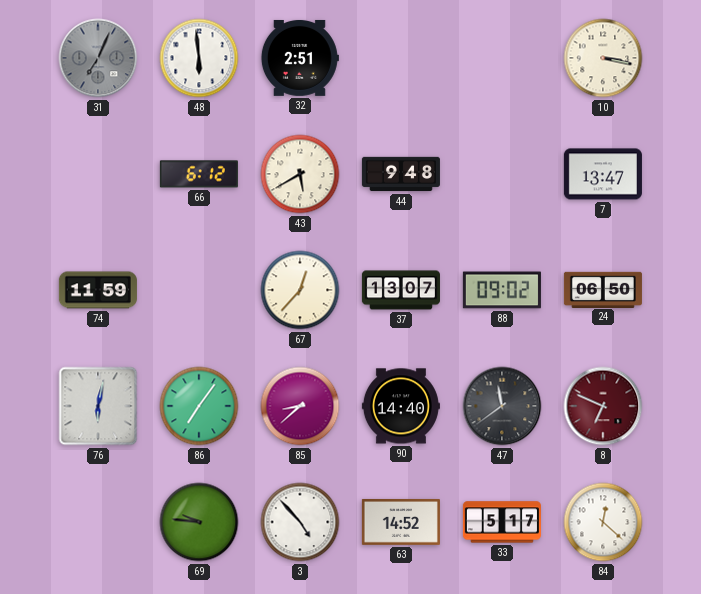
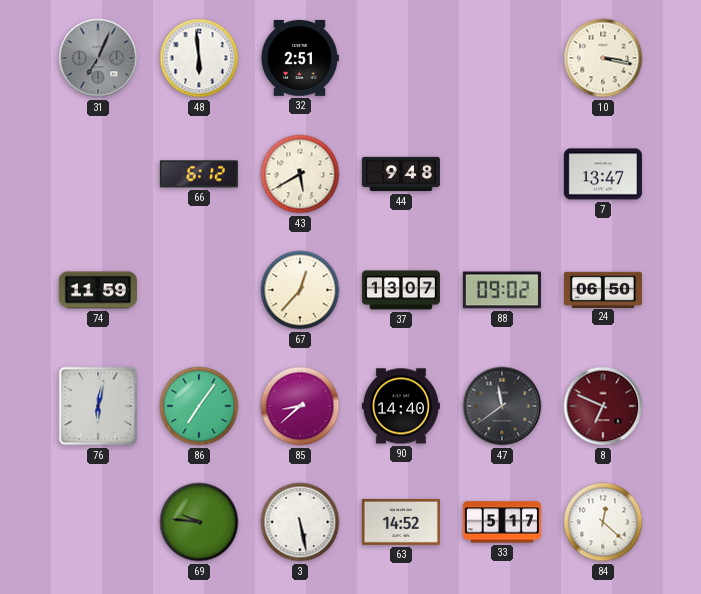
3: 4:53 -> 5:28
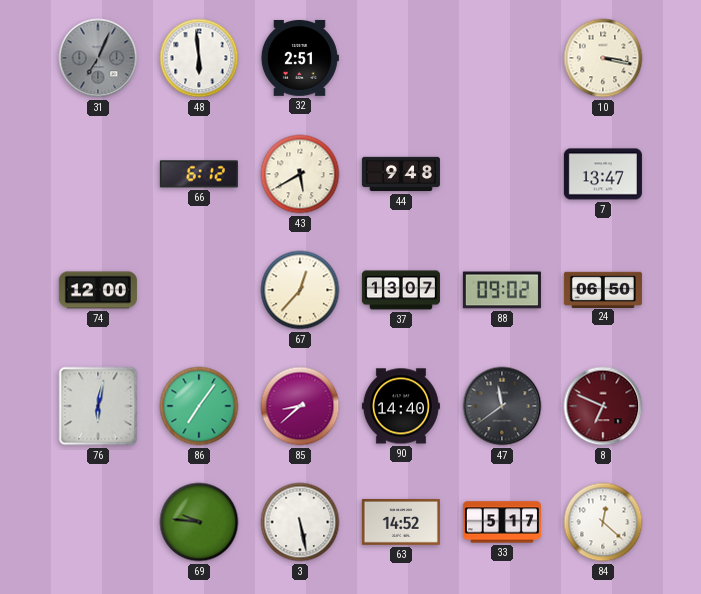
74: 11:59 -> 12:00
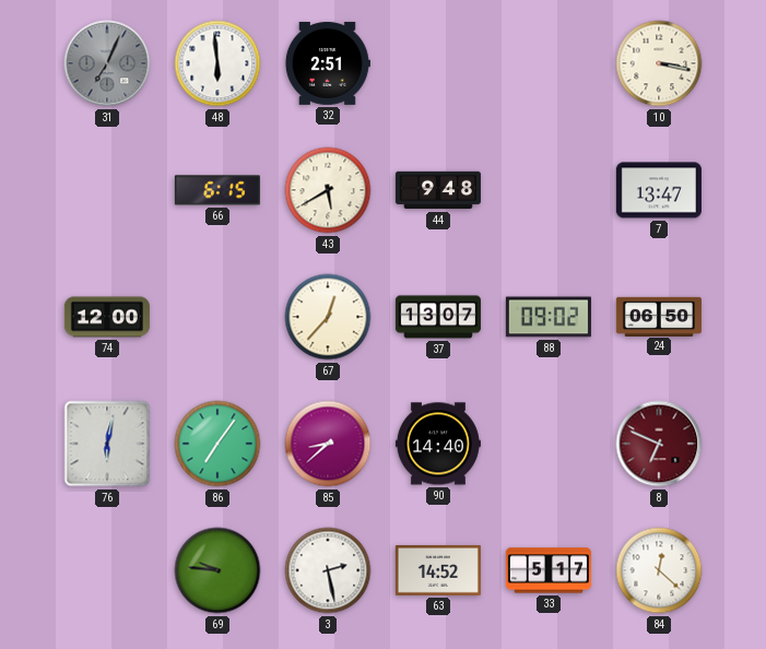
66: 6:12 -> 6:15
47: 11:39 -> none
3: 5:28 -> 2:28
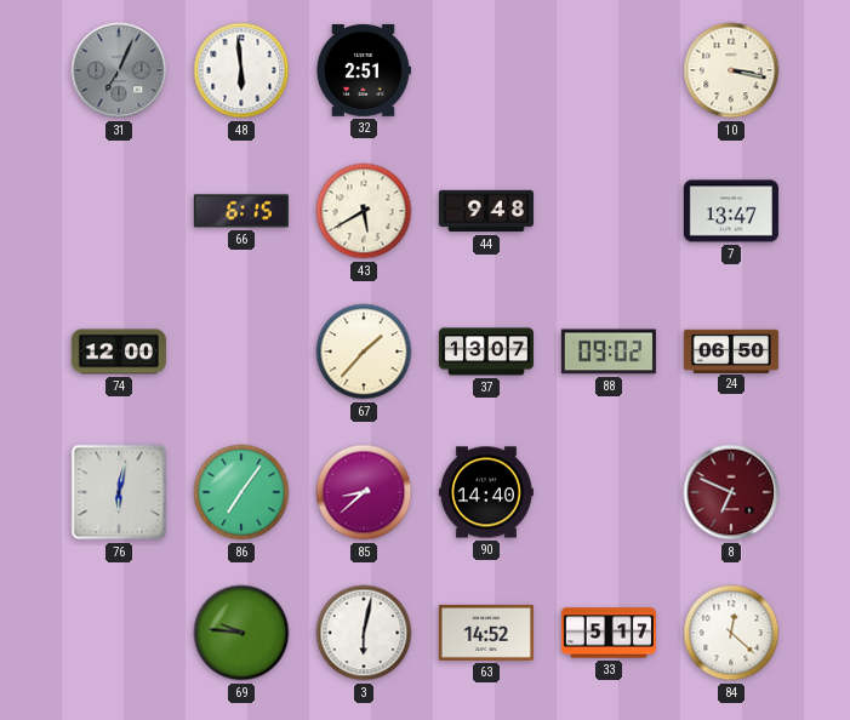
67: 12:37 -> 1:37
3: 2:28 -> 6:02
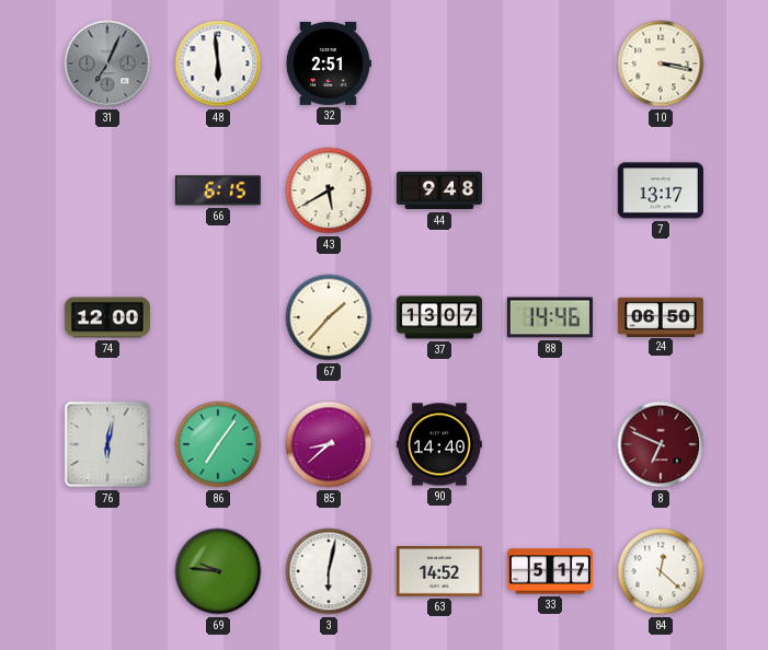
7: 13:47 -> 13:17
88: 09:02 -> 14:46
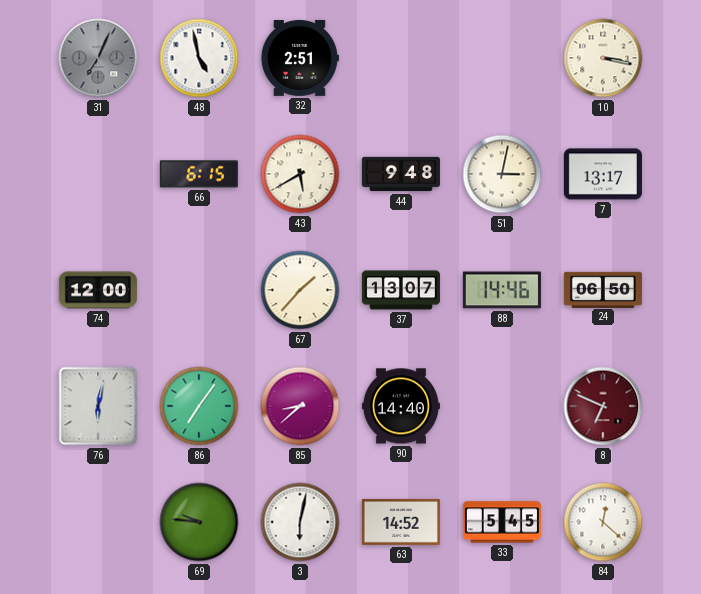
48: 5:59 -> 4:58
51: none -> 3:02
33: 5:17 -> 5:45
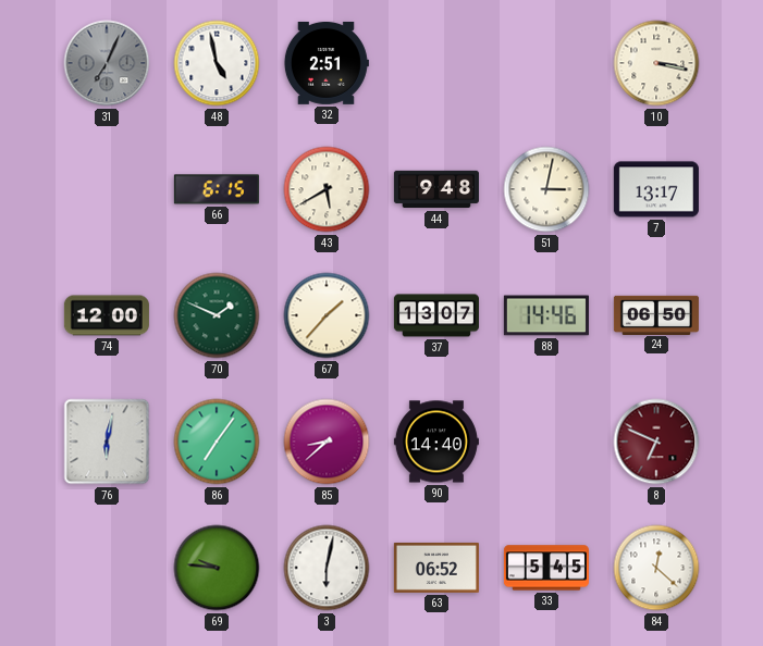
70: none -> 1:49
63: 14:52 -> 06:52
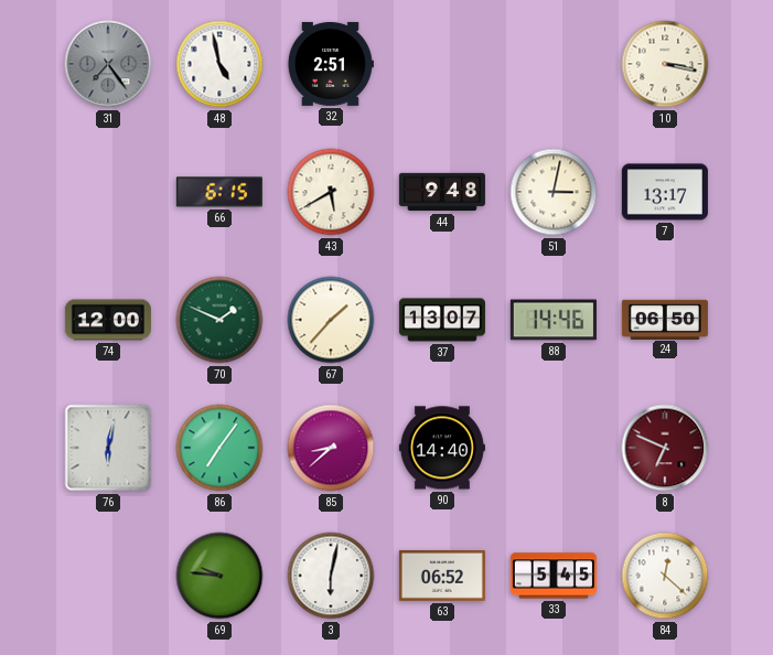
31: 7:04 -> 7:24
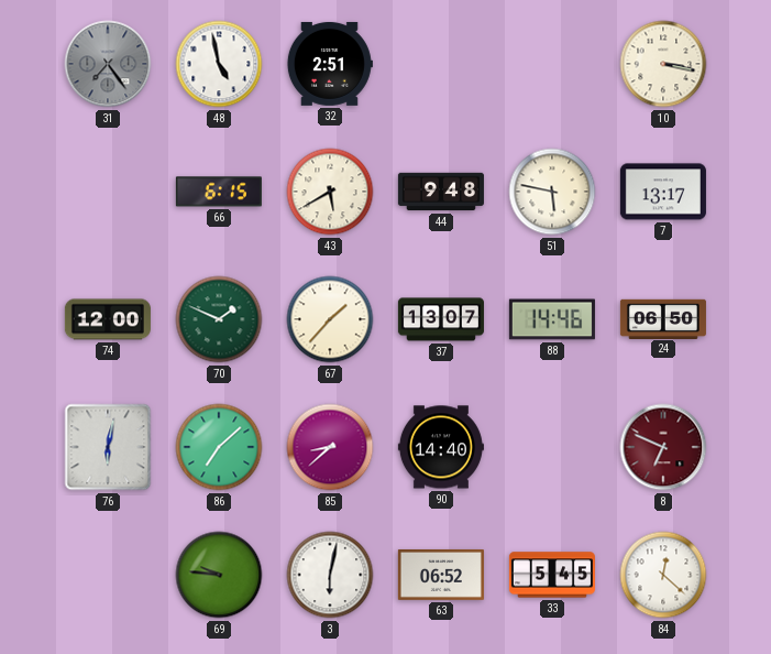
51: 3:02 -> 5:47
86: 7:06 -> 7:08
